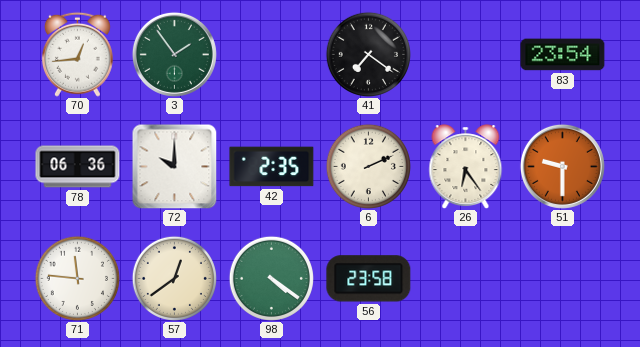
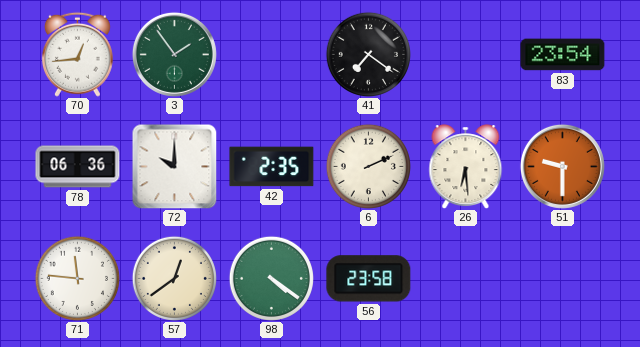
26: 6:24 -> 6:29
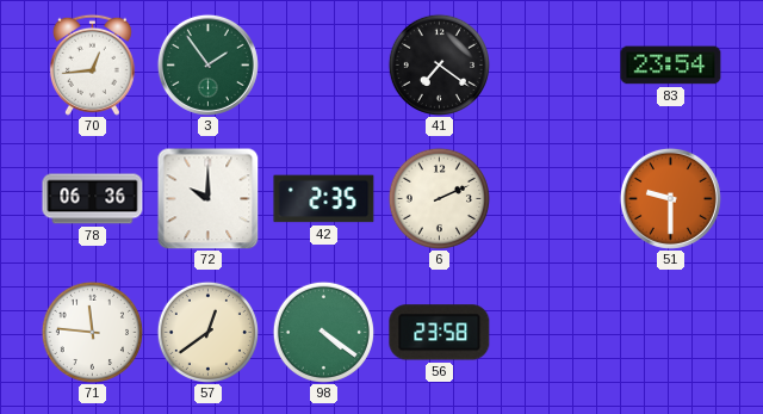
26: 6:29 -> none
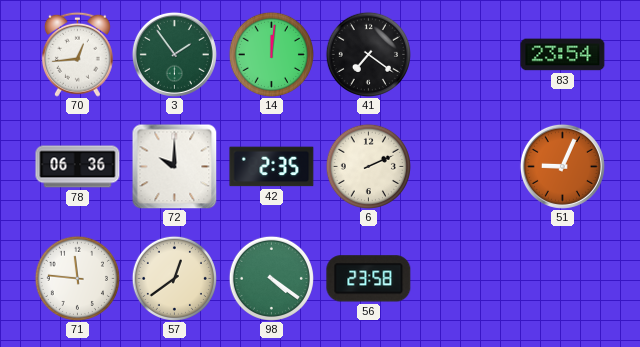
14: none -> 12:01
51: 9:30 -> 9:04
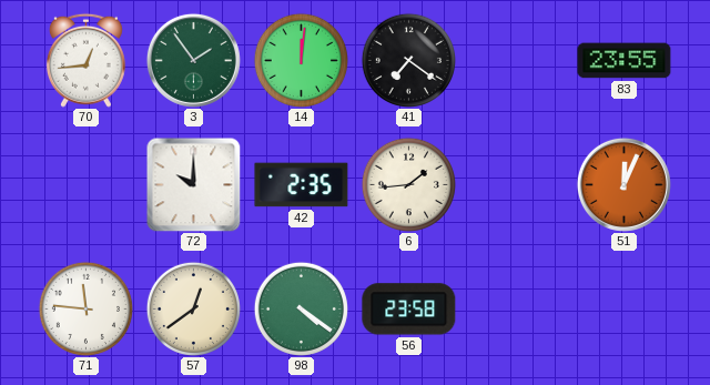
83: 23:54 -> 23:55
78: 06:36 -> none
6: 2:11 -> 1:44
51: 9:04 -> 12:04
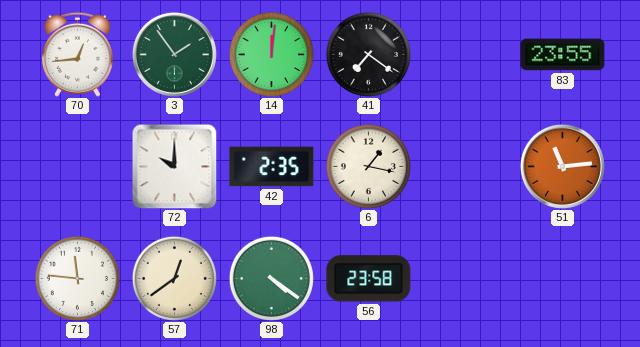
6: 1:44 -> 1:17
51: 12:04 -> 11:14
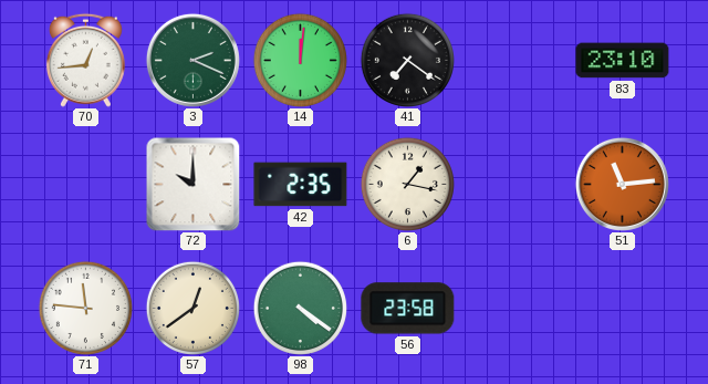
3: 1:54 -> 2:19
83: 23:55 -> 23:10
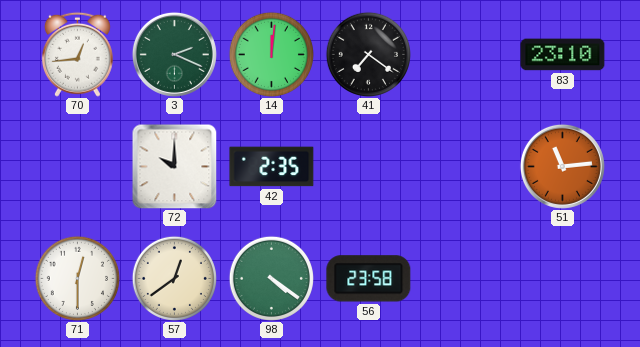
6: 1:17 -> none
71: 11:46 -> 12:30
